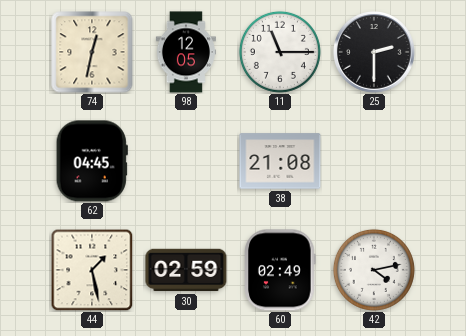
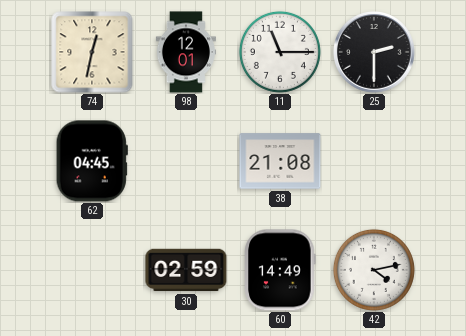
98: 12:05 -> 12:01
44: 1:28 -> none
60: 02:49 -> 14:49
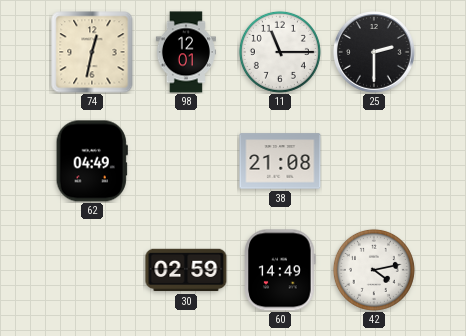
62: 04:45 -> 04:49
